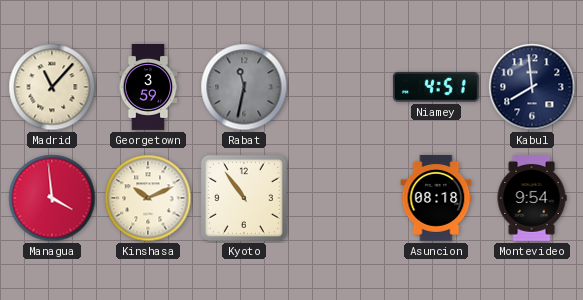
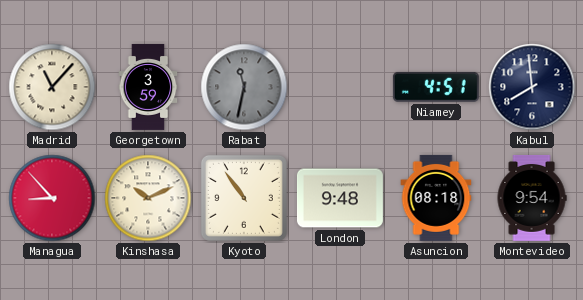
Managua: 3:59 -> 8:53
London: none -> 9:48
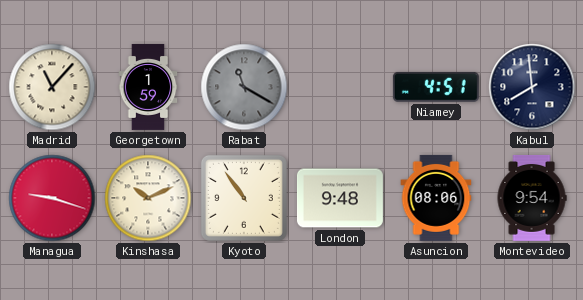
Georgetown: 3:59 -> 1:59
Rabat: 11:32 -> 11:20
Managua: 8:53 -> 9:18
Asuncion: 08:18 -> 08:06
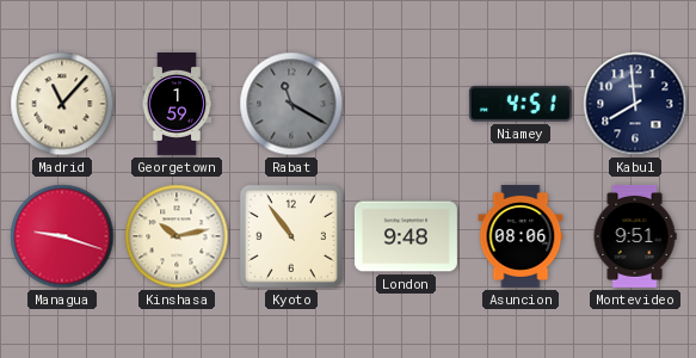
Kinshasa: 10:11 -> 10:13
Montevideo: 9:54 -> 9:51
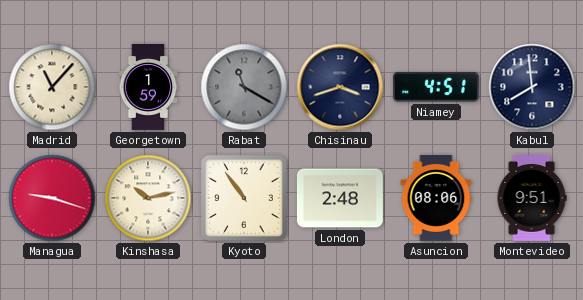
Chisinau: none -> 3:42
London: 9:48 -> 2:48
